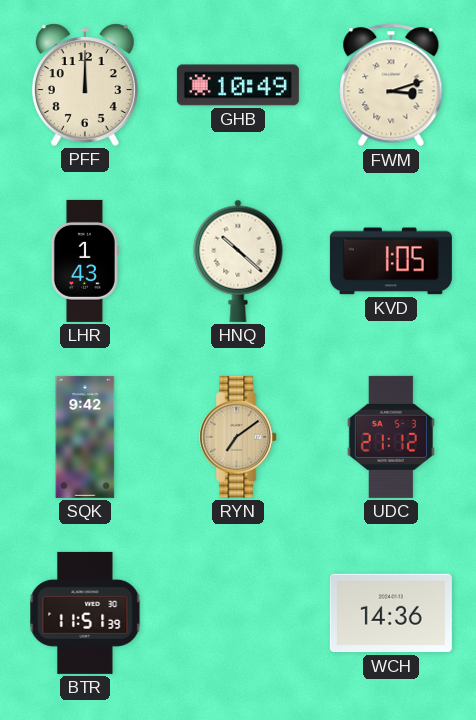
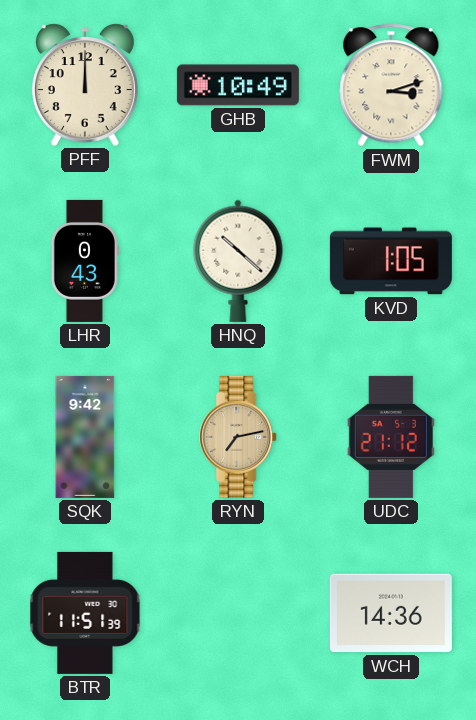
LHR: 1:43 -> 0:43
RYN: 7:09 -> 7:13
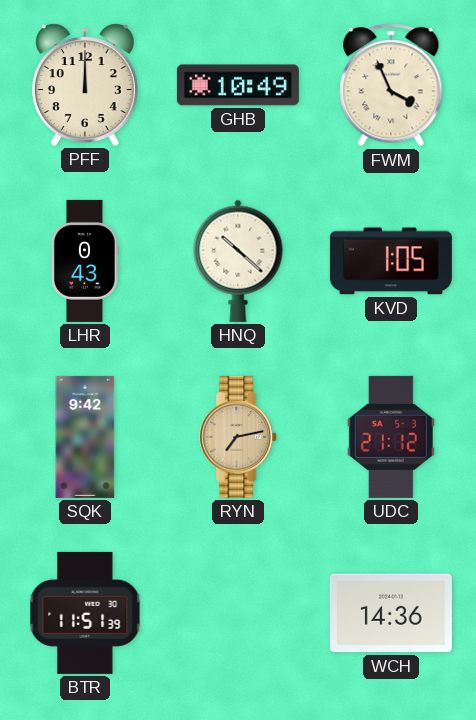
FWM: 3:12 -> 3:56
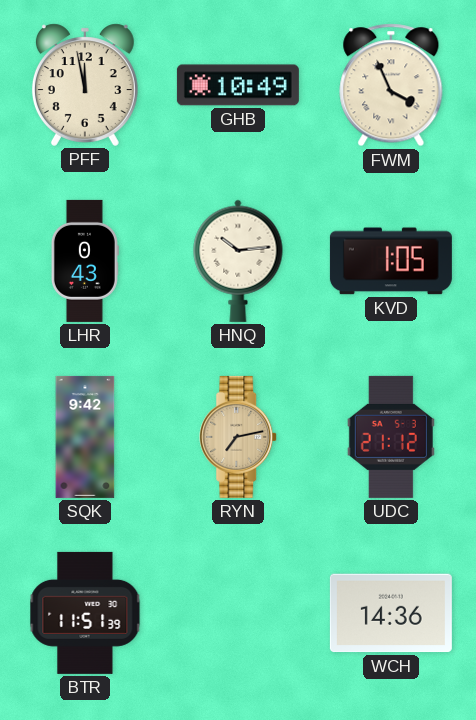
PFF: 12:00 -> 11:58
HNQ: 10:22 -> 10:14
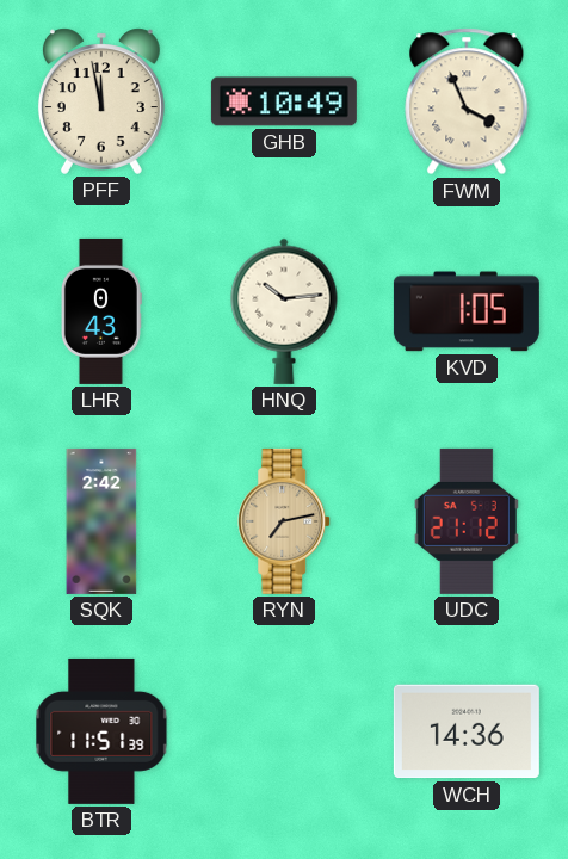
SQK: 9:42 -> 2:42
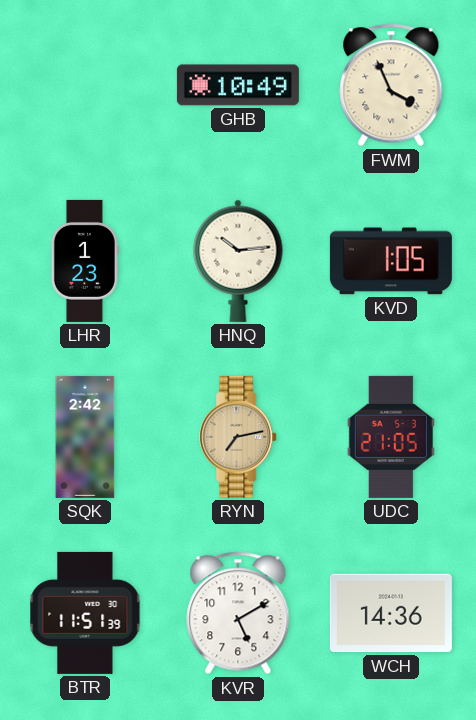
PFF: 11:58 -> none
LHR: 0:43 -> 1:23
UDC: 21:12 -> 21:05
KVR: none -> 5:10
